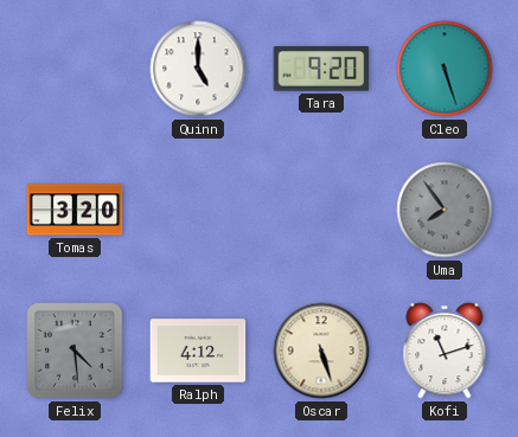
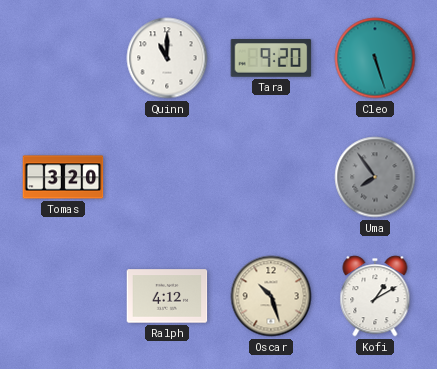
Quinn: 5:00 -> 11:00
Felix: 4:29 -> none
Oscar: 5:27 -> 10:27
Kofi: 11:12 -> 1:10
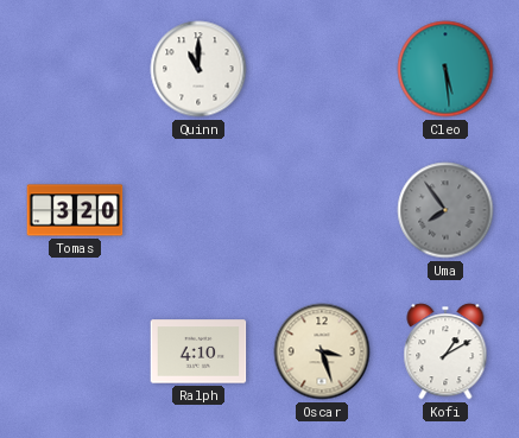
Tara: 9:20 -> none
Cleo: 5:27 -> 5:29
Ralph: 4:12 -> 4:10
Oscar: 10:27 -> 3:27
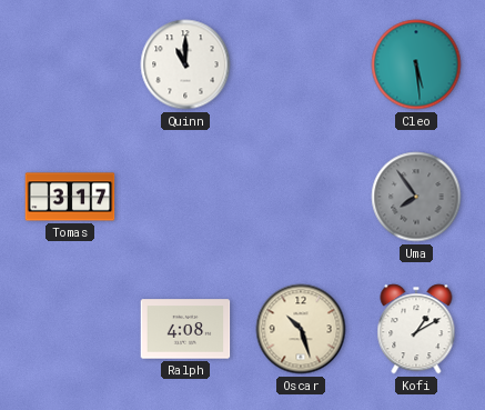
Tomas: 3:20 -> 3:17
Ralph: 4:10 -> 4:08
Oscar: 3:27 -> 10:27
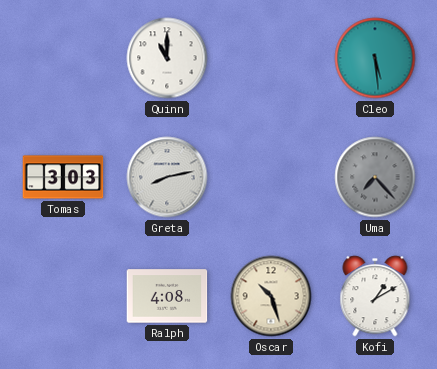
Tomas: 3:17 -> 3:03
Greta: none -> 8:13
Uma: 7:54 -> 7:23
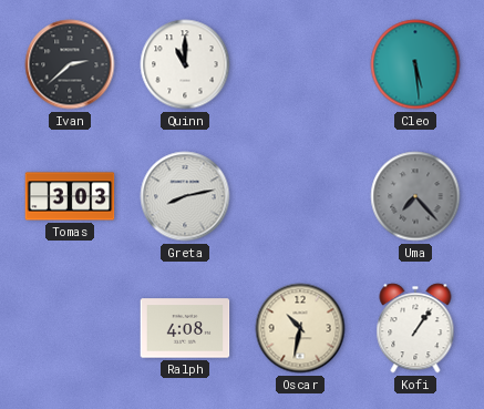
Ivan: none -> 2:38
Oscar: 10:27 -> 10:32
Kofi: 1:10 -> 1:06
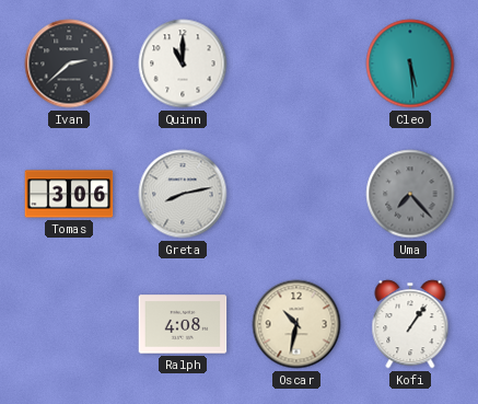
Tomas: 3:03 -> 3:06
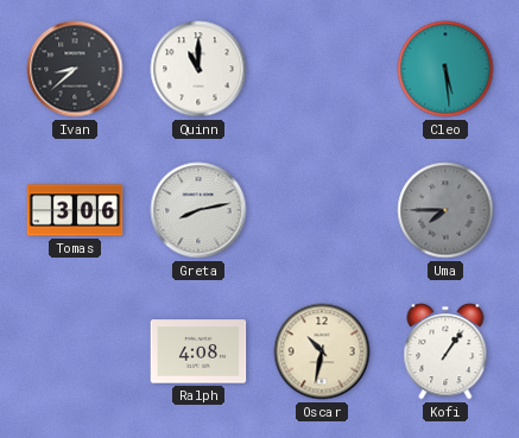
Ivan: 2:38 -> 8:38
Uma: 7:23 -> 7:45
